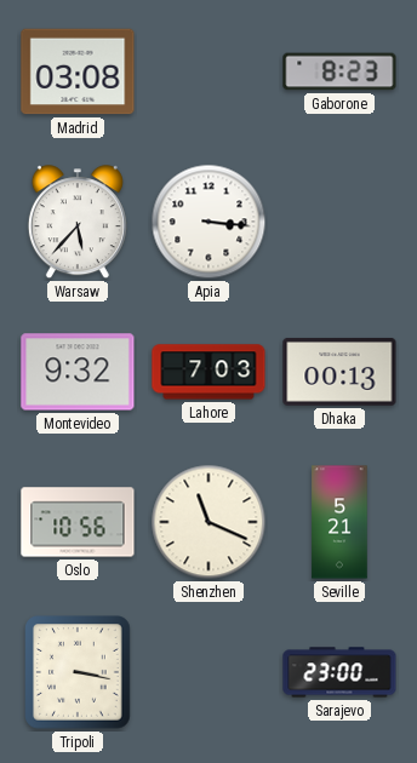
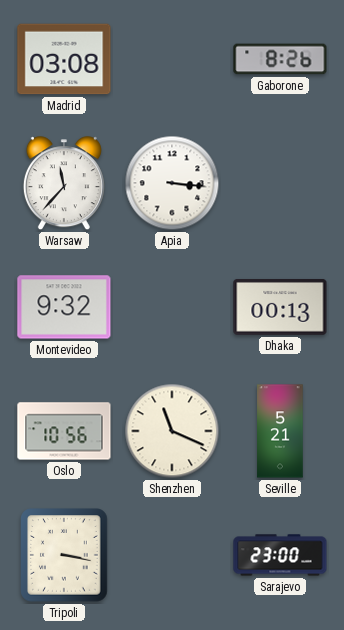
Gaborone: 8:23 -> 8:26
Warsaw: 5:37 -> 11:37
Lahore: 7:03 -> none
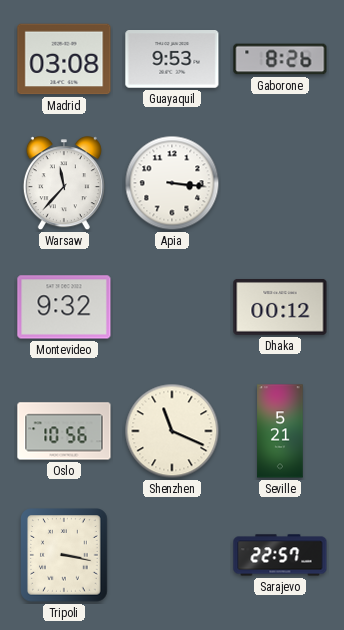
Guayaquil: none -> 9:53
Dhaka: 00:13 -> 00:12
Sarajevo: 23:00 -> 22:57
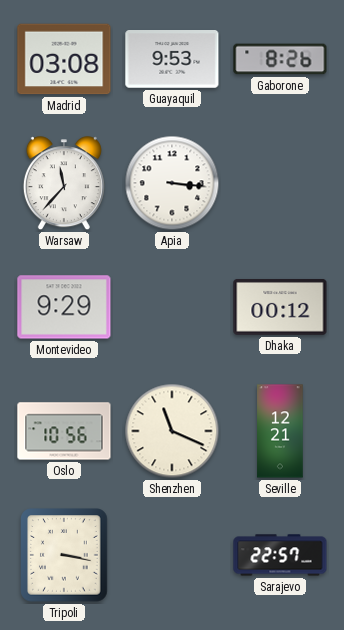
Montevideo: 9:32 -> 9:29
Seville: 5:21 -> 12:21
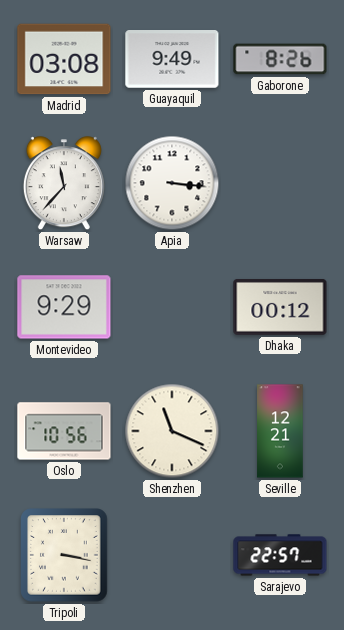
Guayaquil: 9:53 -> 9:49
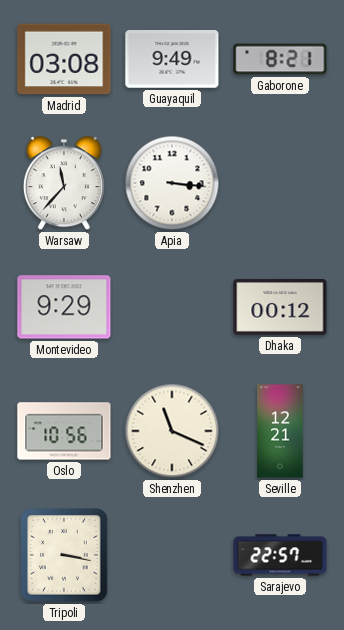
Gaborone: 8:26 -> 8:21
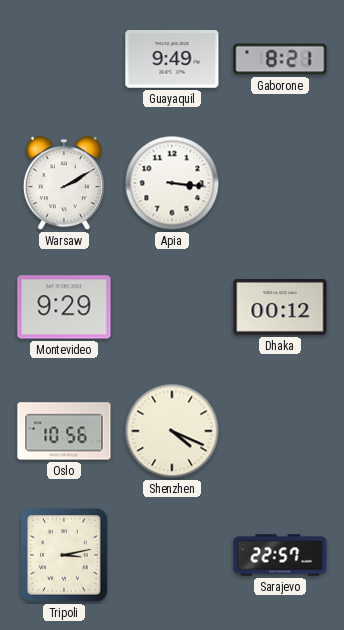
Madrid: 03:08 -> none
Warsaw: 11:37 -> 2:10
Shenzhen: 11:19 -> 4:19
Seville: 12:21 -> none
Tripoli: 3:17 -> 3:13
